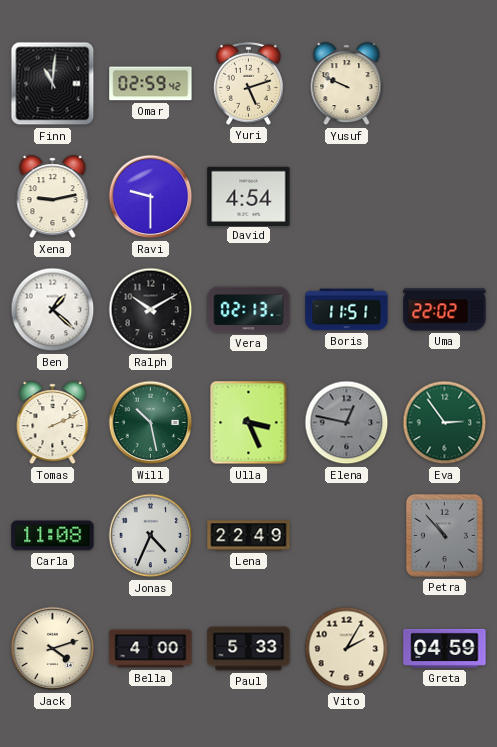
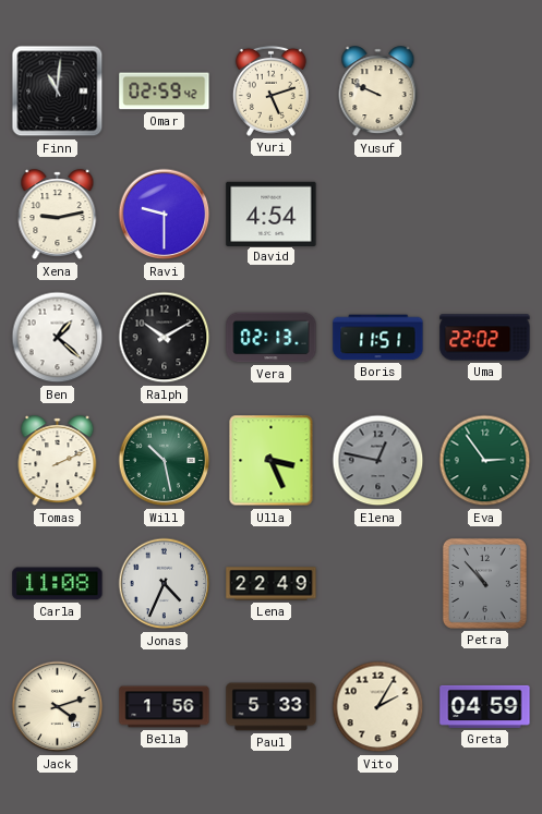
Bella: 4:00 -> 1:56
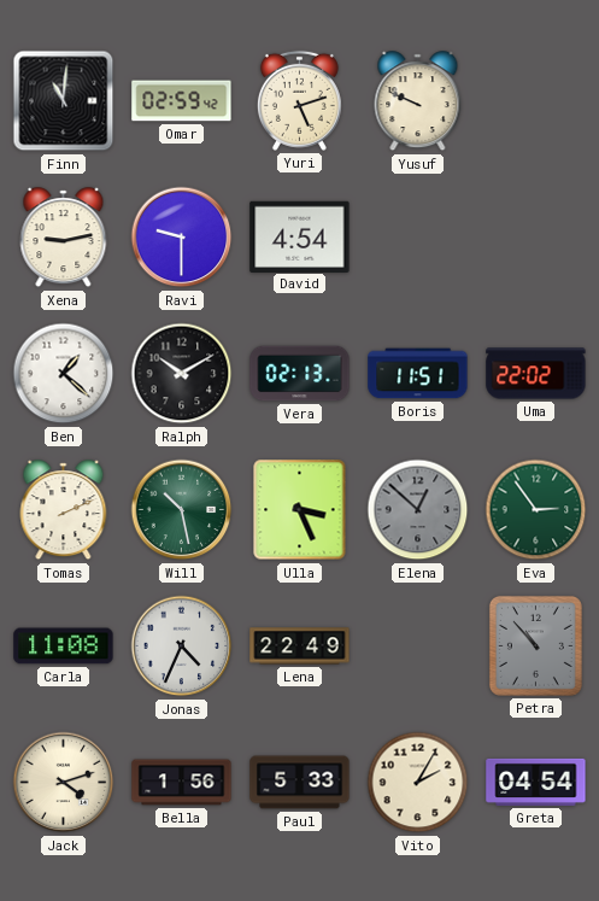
Elena: 12:47 -> 12:52
Greta: 04:59 -> 04:54
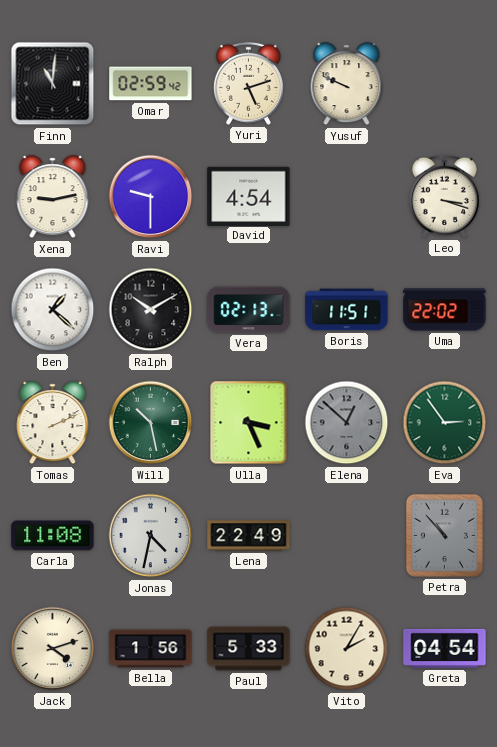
Leo: none -> 3:18
Jonas: 4:34 -> 4:32
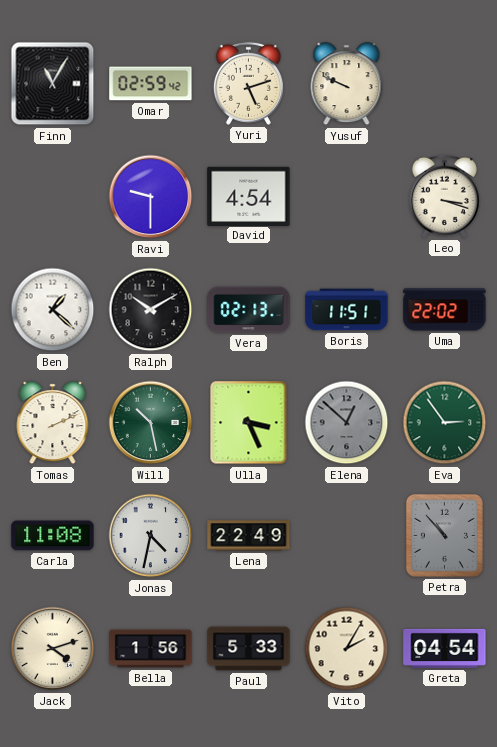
Finn: 11:01 -> 11:05
Xena: 9:13 -> none
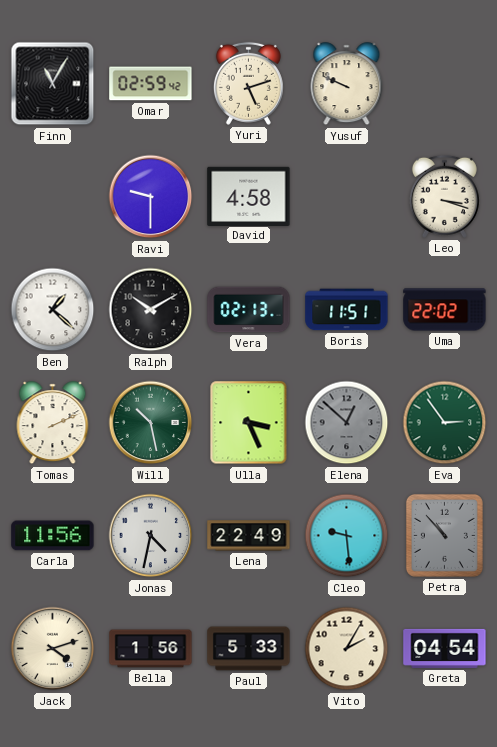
David: 4:54 -> 4:58
Carla: 11:08 -> 11:56
Cleo: none -> 9:29
